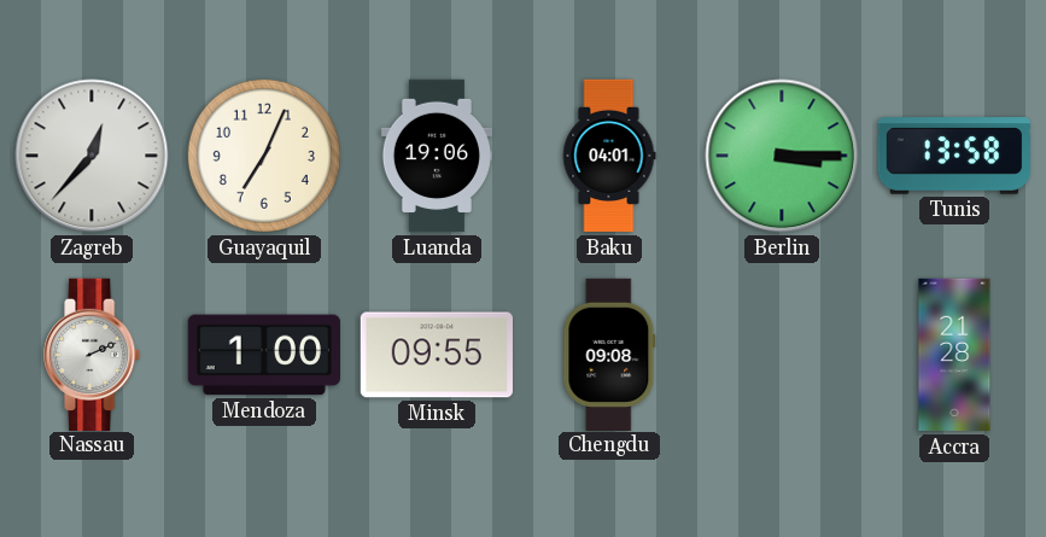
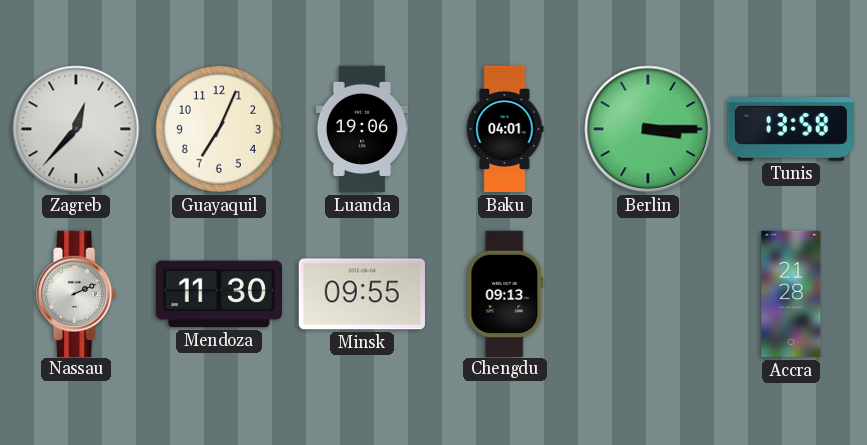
Mendoza: 1:00 -> 11:30
Chengdu: 09:08 -> 09:13
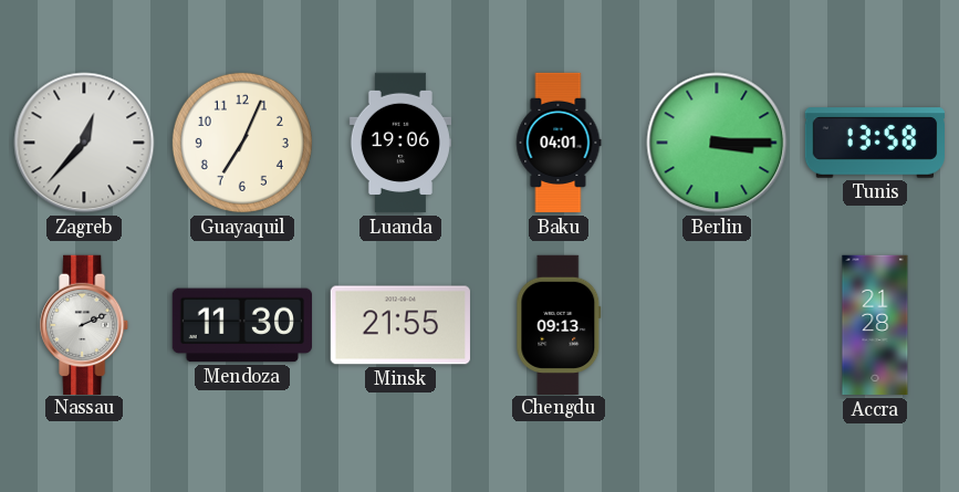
Minsk: 09:55 -> 21:55
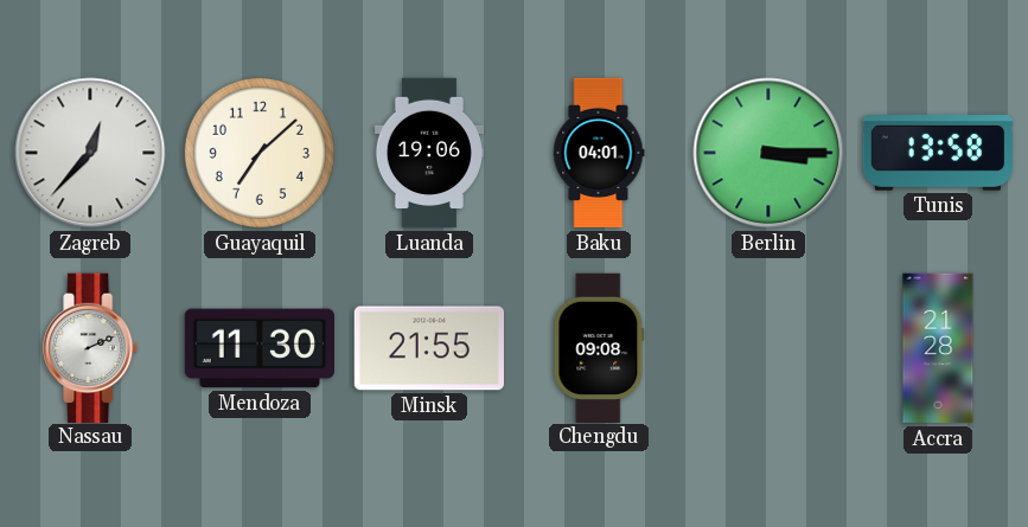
Guayaquil: 7:04 -> 7:08
Chengdu: 09:13 -> 09:08
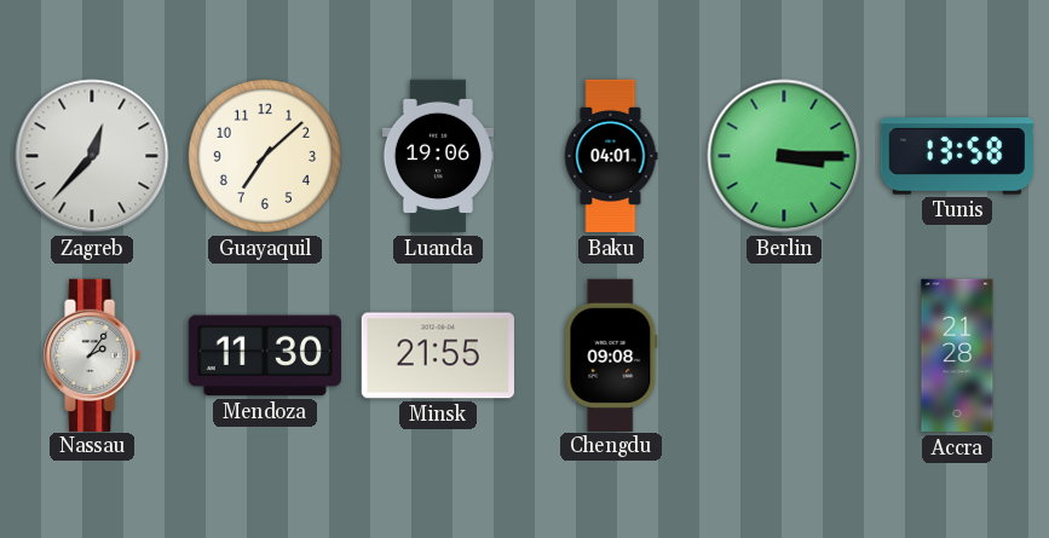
Nassau: 2:11 -> 2:06
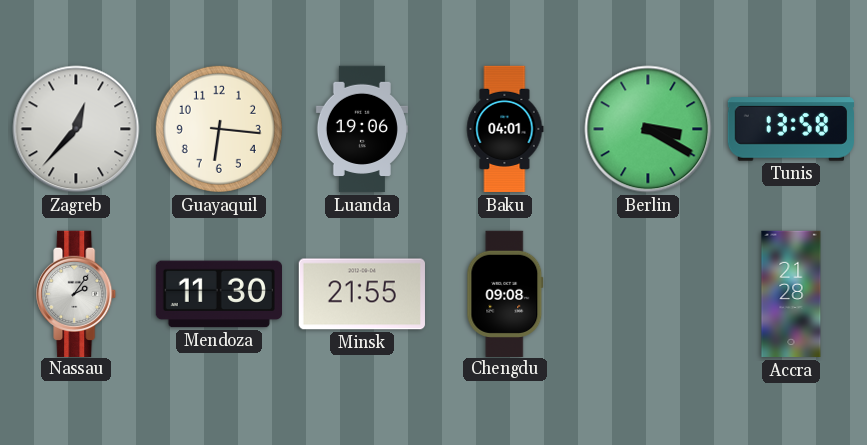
Guayaquil: 7:08 -> 6:16
Berlin: 3:15 -> 3:20
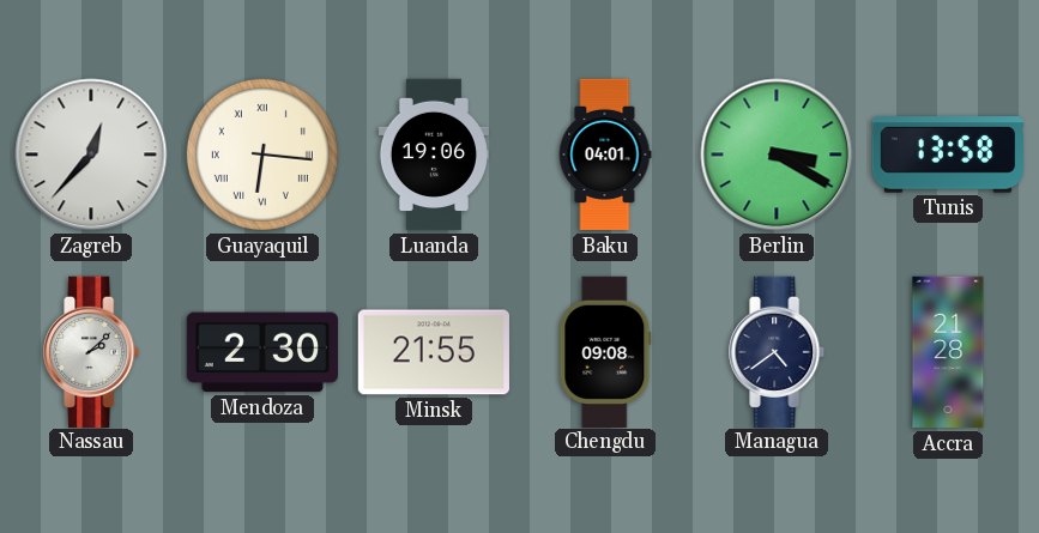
Guayaquil numerals: Arabic -> Roman
Nassau: 2:06 -> 2:08
Mendoza: 11:30 -> 2:30
Managua: none -> 4:39
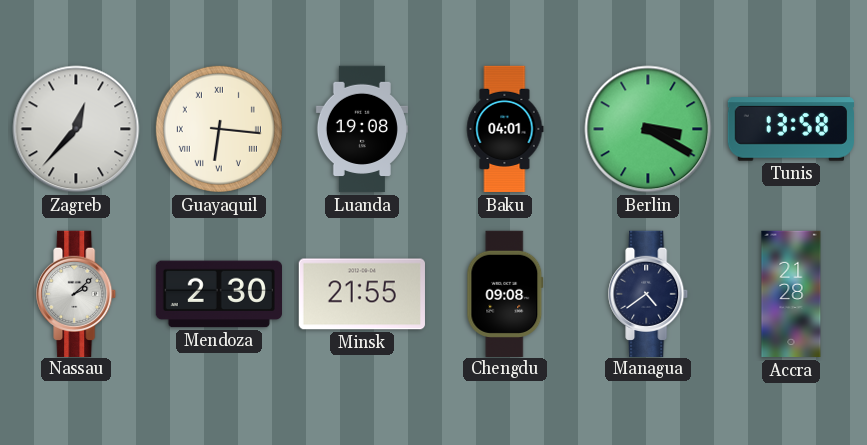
Luanda: 19:06 -> 19:08
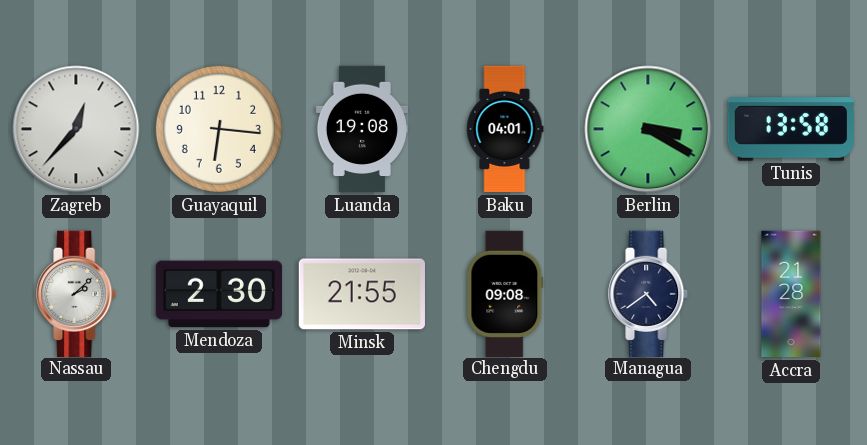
Guayaquil numerals: Roman -> Arabic
